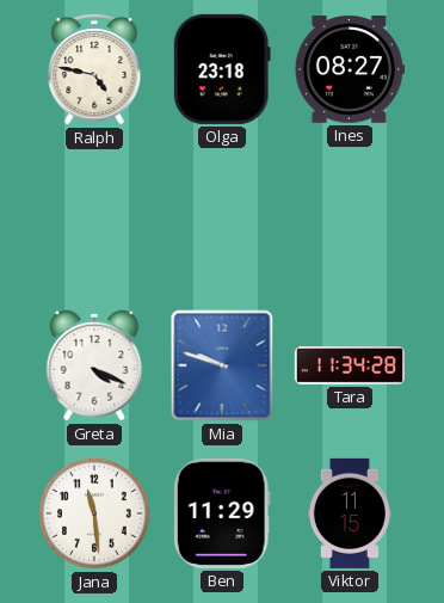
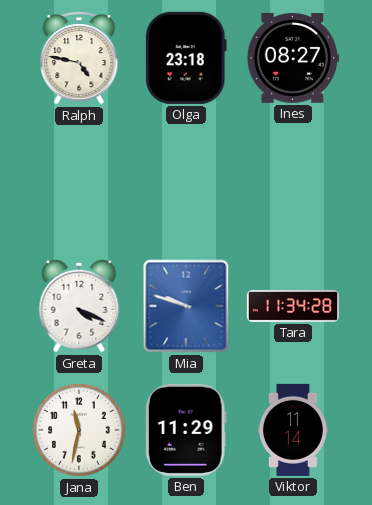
Jana: 11:29 -> 11:32
Viktor: 11:15 -> 11:14
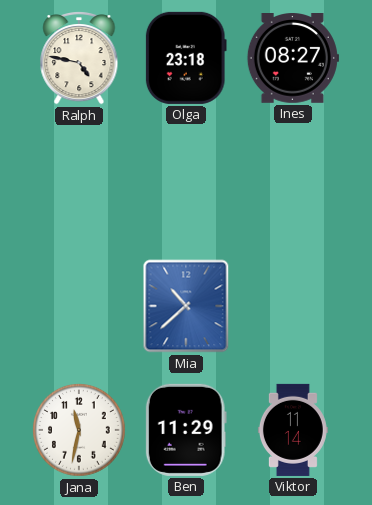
Greta: 4:19 -> none
Mia: 9:48 -> 10:38
Tara: 11:34 -> none
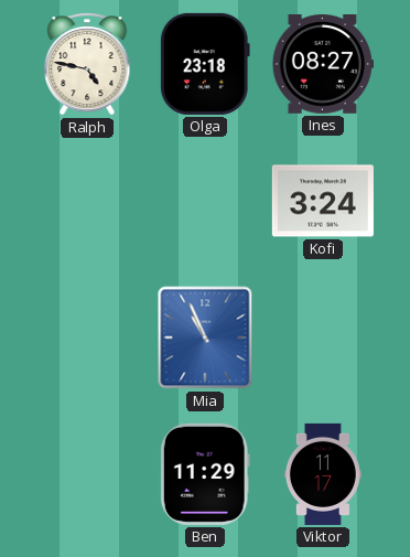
Kofi: none -> 3:24
Mia: 10:38 -> 10:56
Jana: 11:32 -> none
Viktor: 11:14 -> 11:17
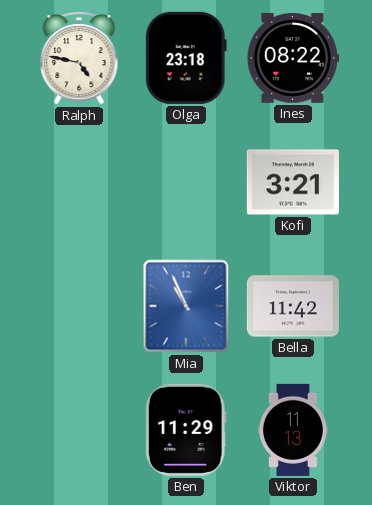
Ines: 08:27 -> 08:22
Kofi: 3:24 -> 3:21
Bella: none -> 11:42
Viktor: 11:17 -> 11:13
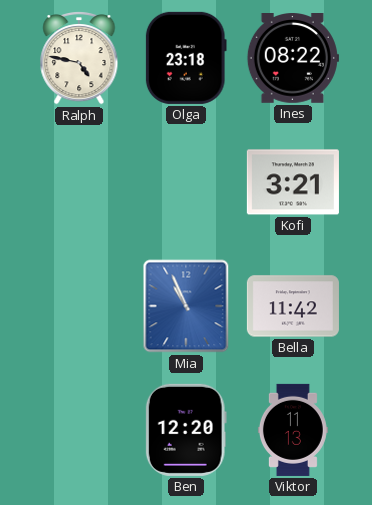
Ben: 11:29 -> 12:20
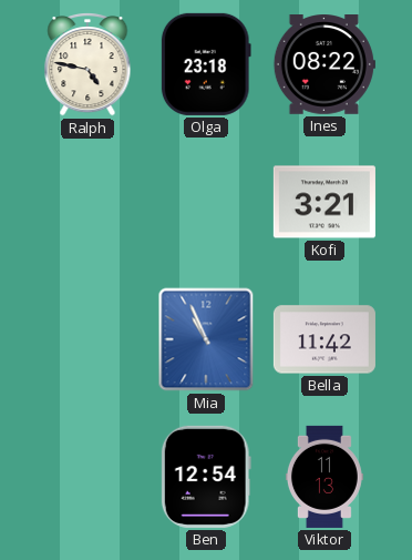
Ben: 12:20 -> 12:54
